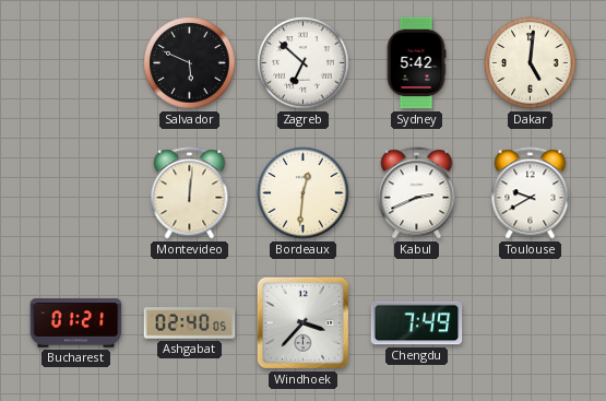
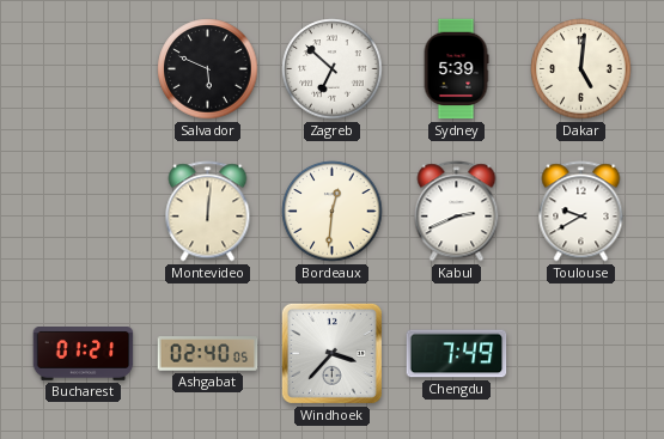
Sydney: 5:42 -> 5:39
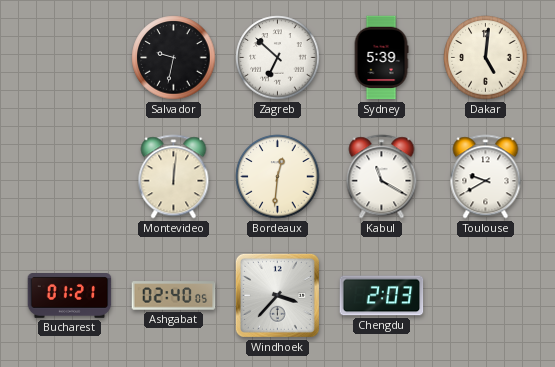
Salvador: 5:49 -> 9:32
Kabul: 2:41 -> 11:20
Chengdu: 7:49 -> 2:03
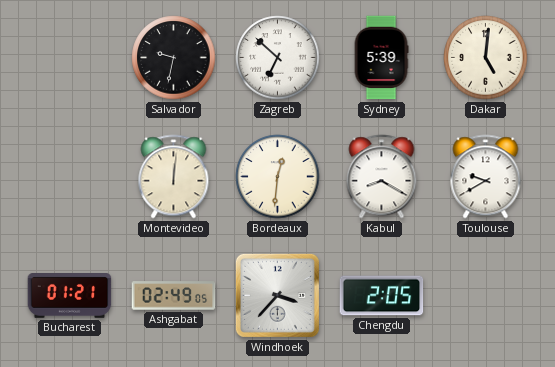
Kabul: 11:20 -> 8:20
Ashgabat: 02:40 -> 02:49
Chengdu: 2:03 -> 2:05
